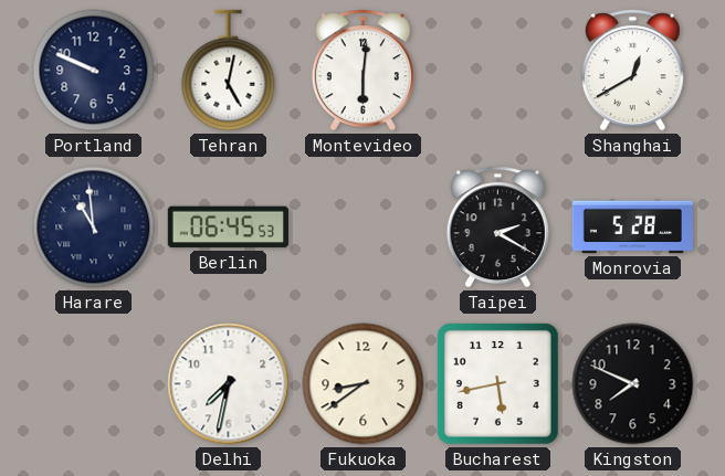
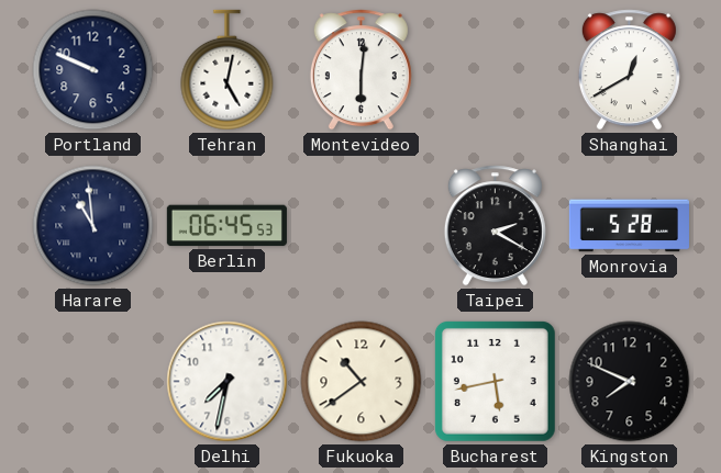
Fukuoka: 8:39 -> 10:39
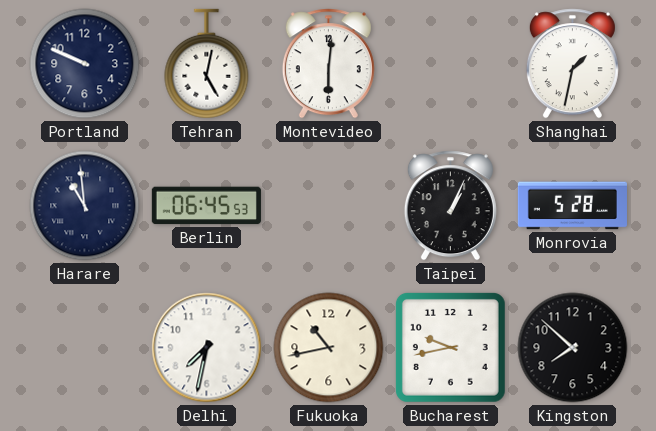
Shanghai: 12:40 -> 1:32
Taipei: 2:20 -> 1:04
Fukuoka: 10:39 -> 10:43
Bucharest: 5:43 -> 9:43
Kingston: 7:49 -> 7:52
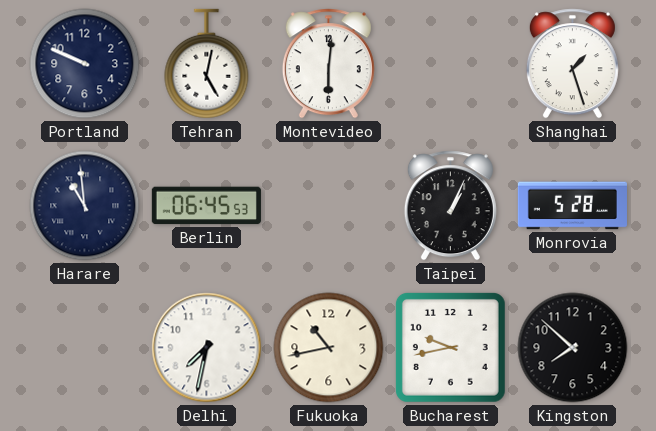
Shanghai: 1:32 -> 1:27
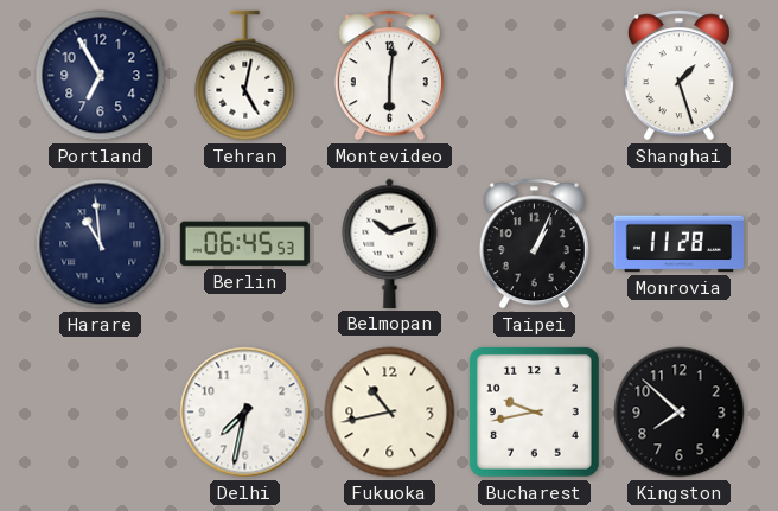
Portland: 9:49 -> 6:55
Belmopan: none -> 10:12
Monrovia: 5:28 -> 11:28
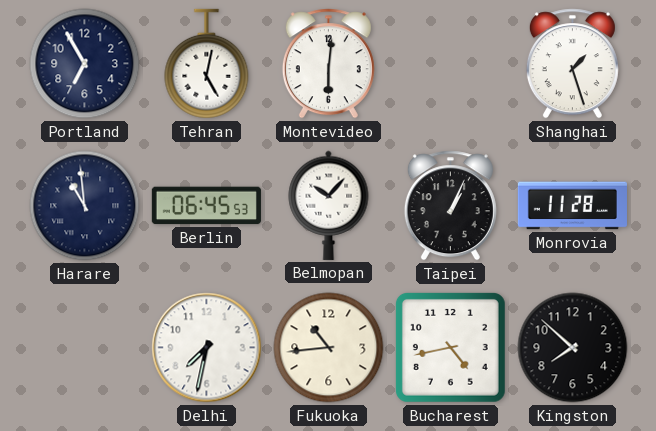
Belmopan: 10:12 -> 10:07
Fukuoka: 10:43 -> 10:44
Bucharest: 9:43 -> 4:43
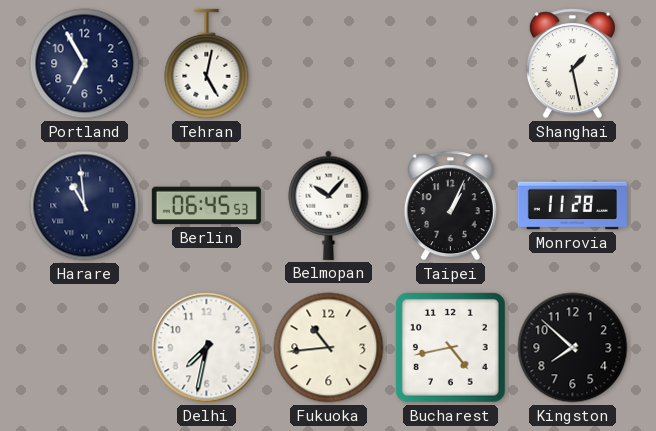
Montevideo: 6:01 -> none
Shanghai: 1:27 -> 1:28
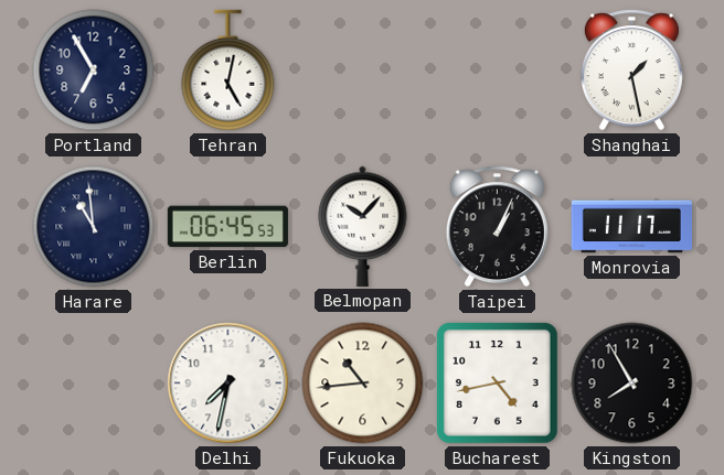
Monrovia: 11:28 -> 11:17
Kingston: 7:52 -> 7:55
